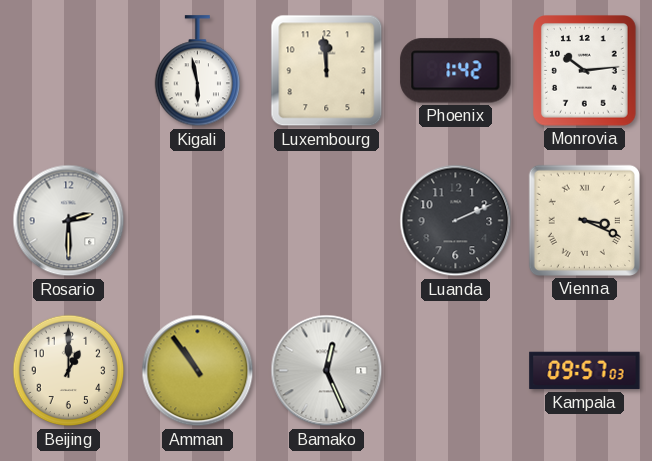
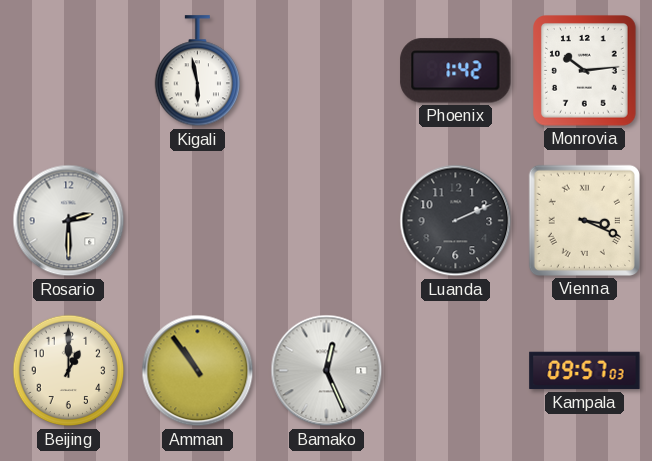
Luxembourg: 11:59 -> none
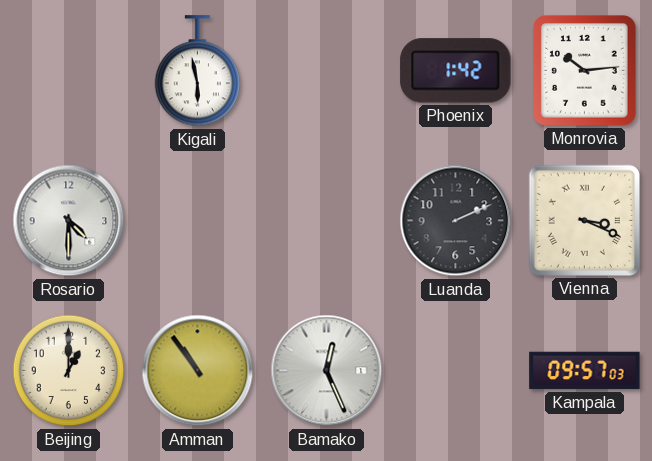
Rosario: 2:30 -> 4:30
